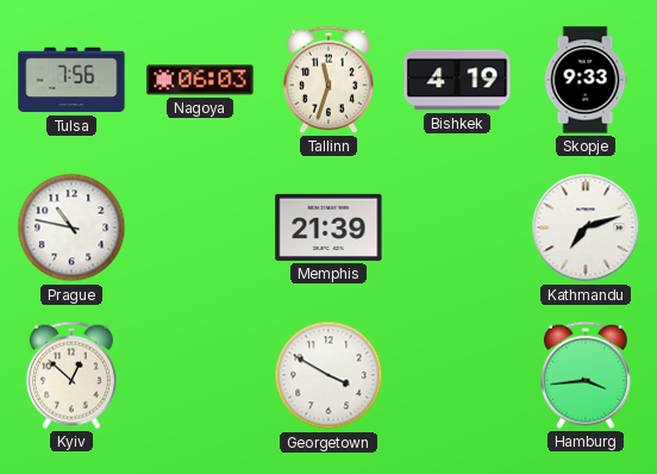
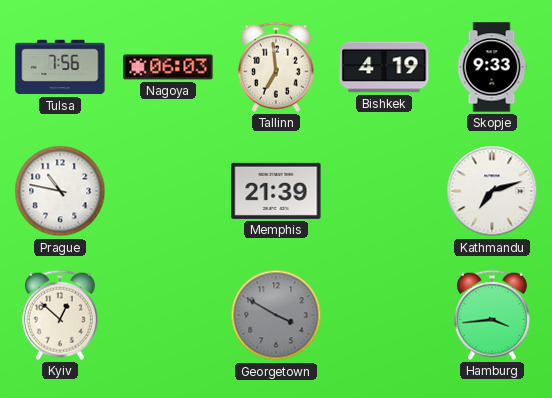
Tallinn: 11:33 -> 6:59
Georgetown dial: white -> grey
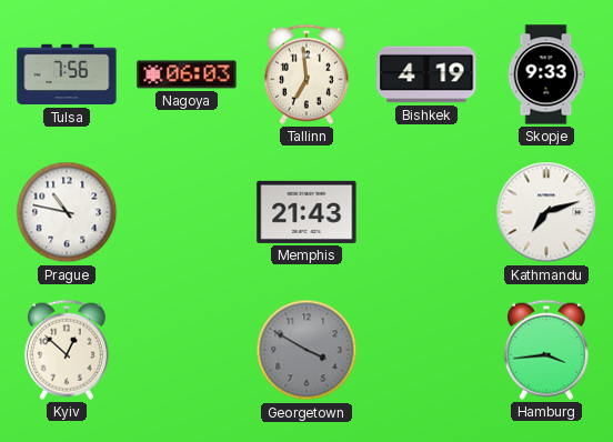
Memphis: 21:39 -> 21:43
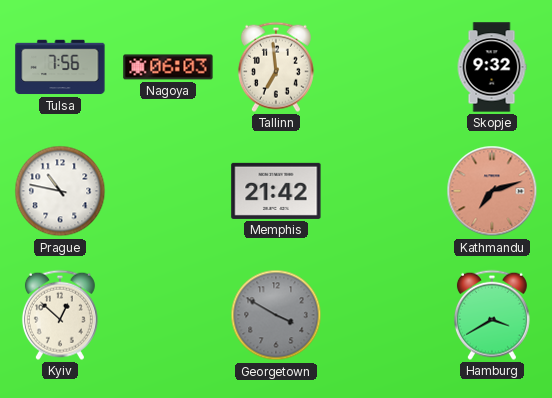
Bishkek: 4:19 -> none
Skopje: 9:33 -> 9:32
Memphis: 21:43 -> 21:42
Kathmandu dial: white -> salmon
Hamburg: 3:44 -> 3:40
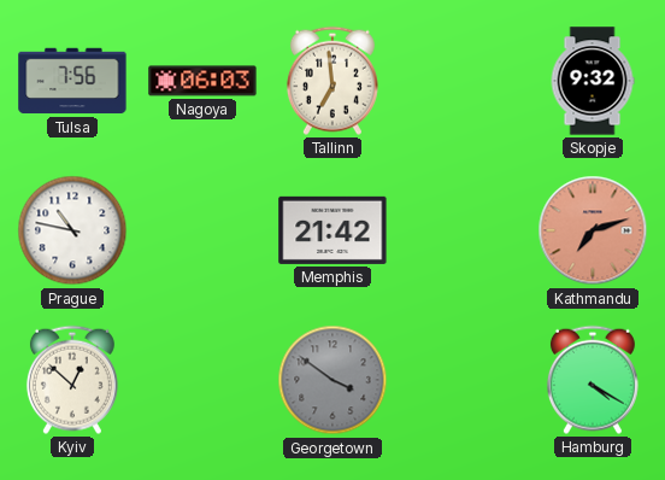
Georgetown: 3:50 -> 3:51
Hamburg: 3:40 -> 4:20
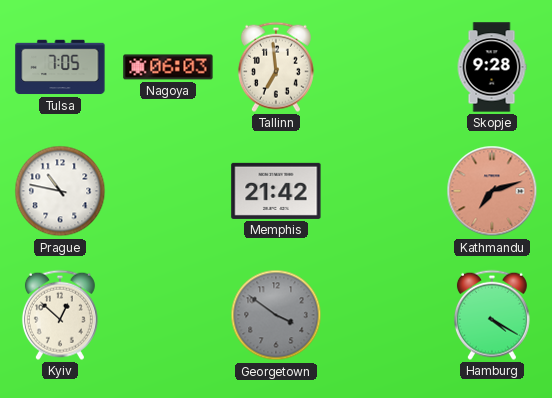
Tulsa: 7:56 -> 7:05
Skopje: 9:32 -> 9:28
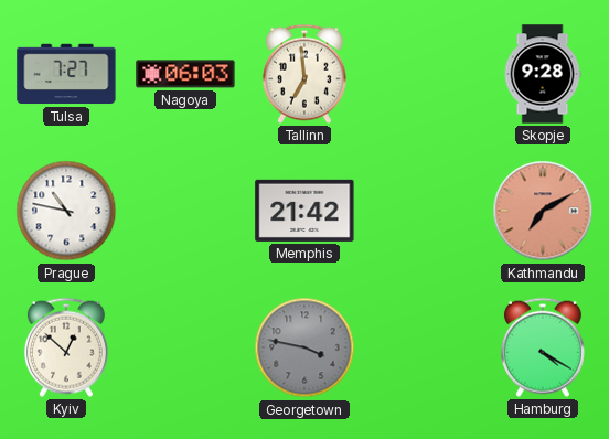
Tulsa: 7:05 -> 7:27
Kathmandu: 7:12 -> 7:10
Georgetown: 3:51 -> 3:47
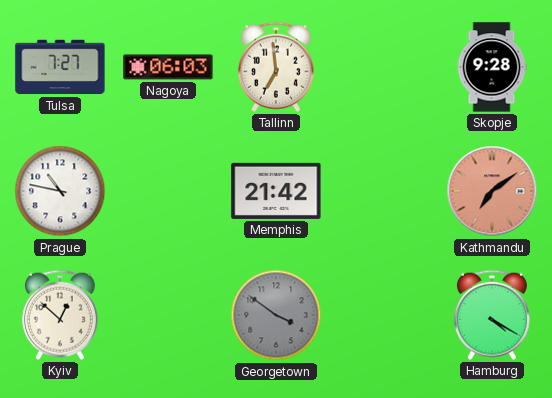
Kathmandu: 7:10 -> 7:09
Georgetown: 3:47 -> 3:51
